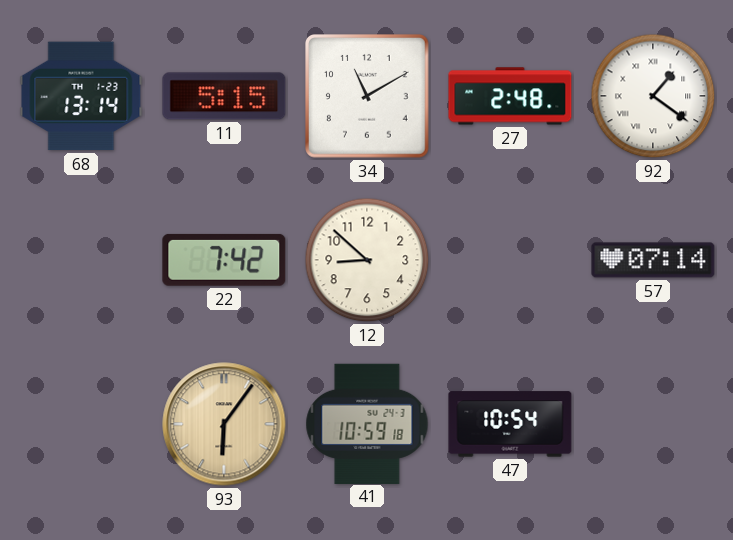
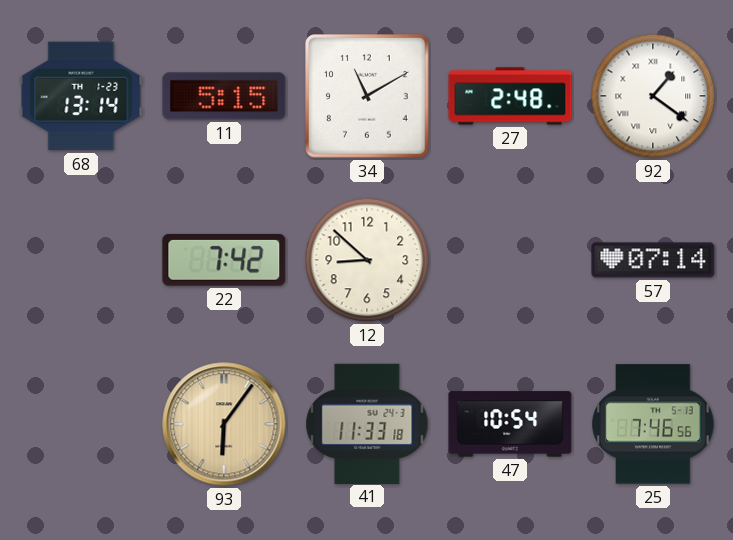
41: 10:59 -> 11:33
25: none -> 7:46
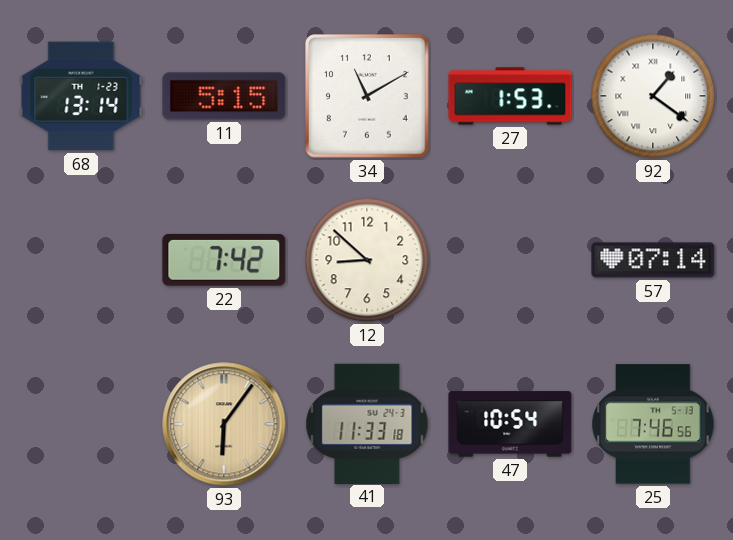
27: 2:48 -> 1:53
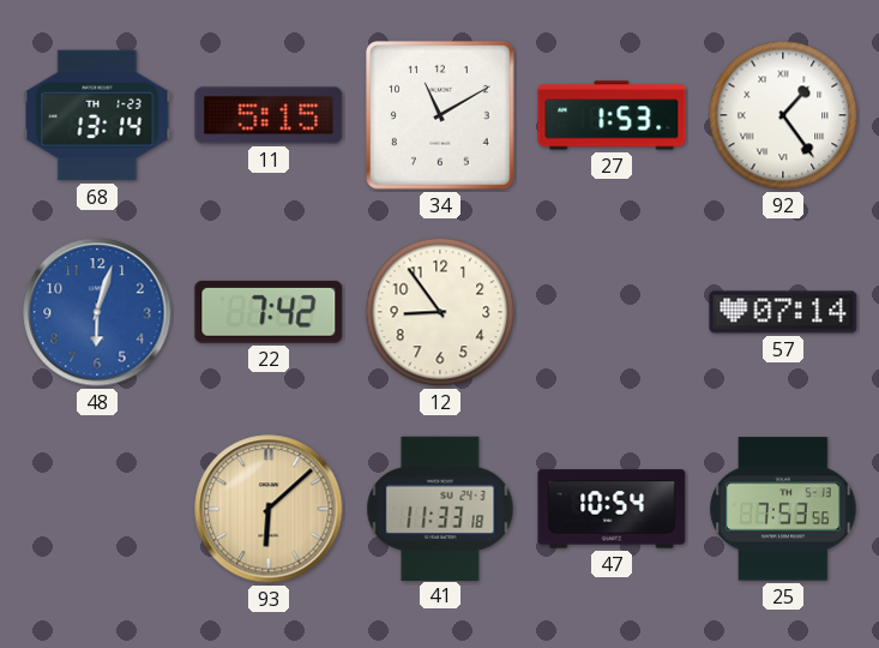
92: 1:21 -> 1:24
48: none -> 6:03
12: 8:52 -> 8:54
93: 6:06 -> 6:08
25: 7:46 -> 7:53
